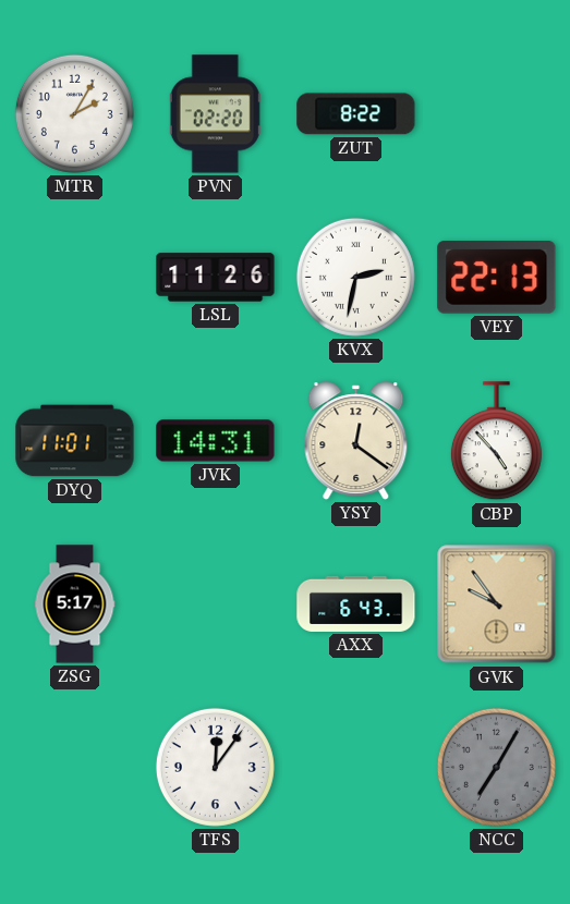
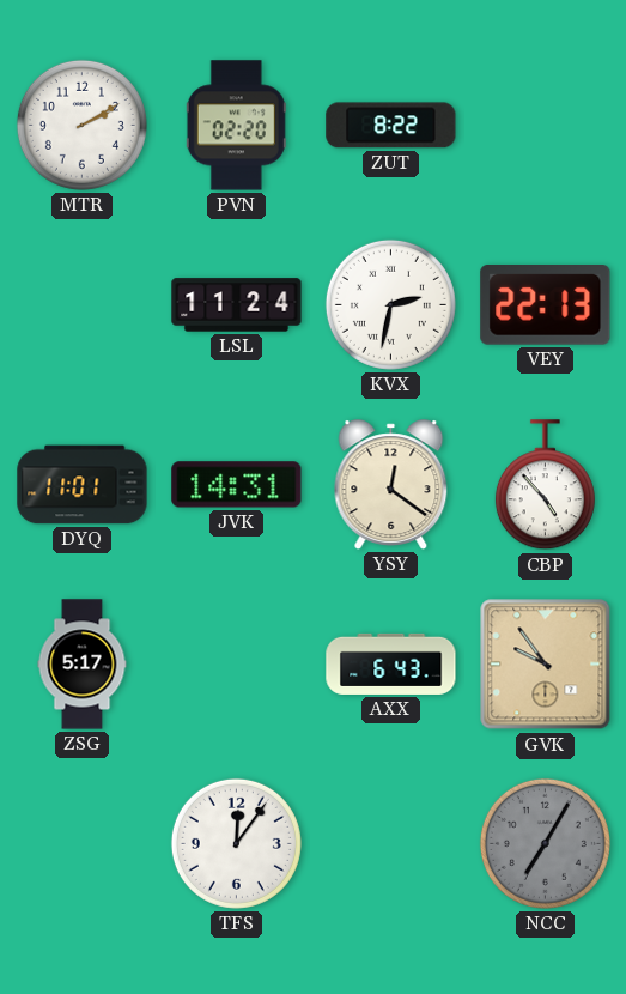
MTR: 2:05 -> 2:10
LSL: 11:26 -> 11:24
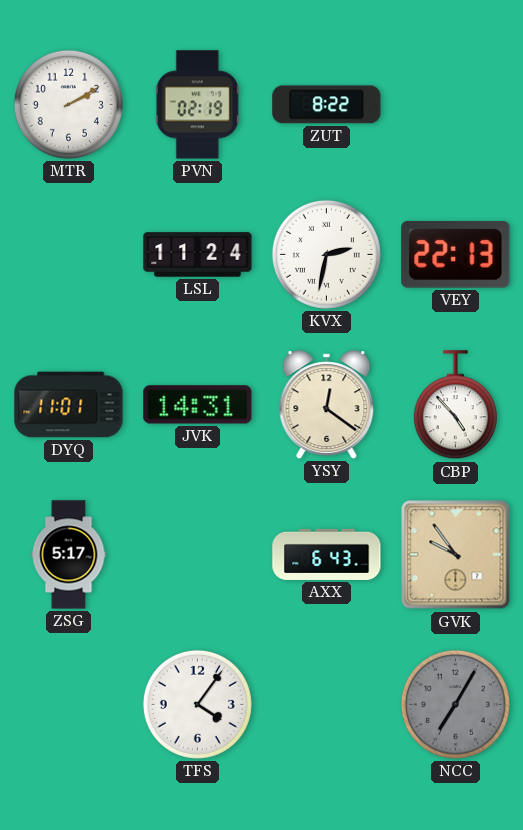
PVN: 02:20 -> 02:19
TFS: 12:06 -> 4:06
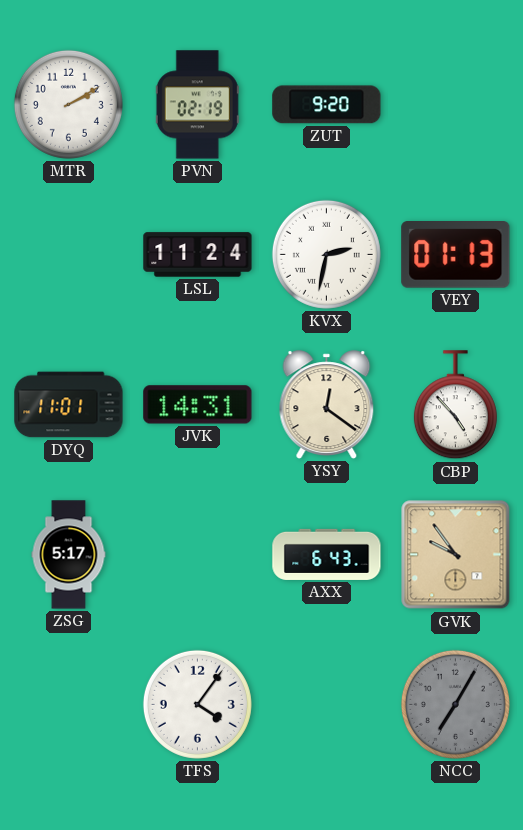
ZUT: 8:22 -> 9:20
VEY: 22:13 -> 01:13
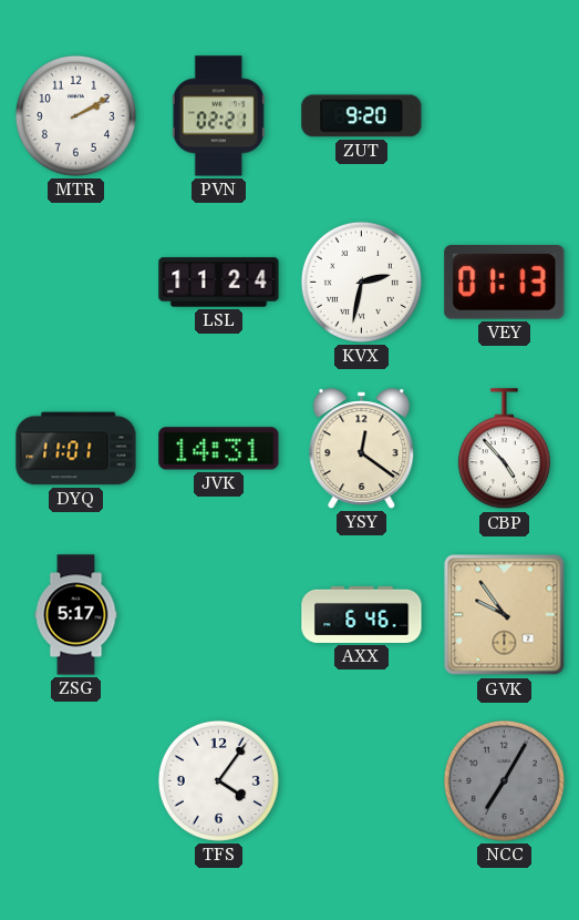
PVN: 02:19 -> 02:21
AXX: 6:43 -> 6:46
